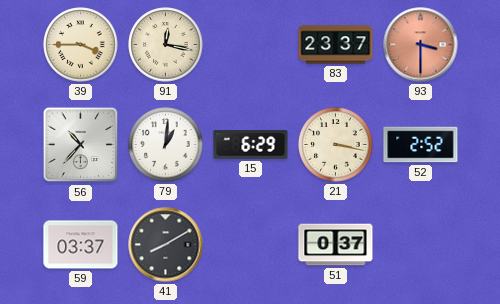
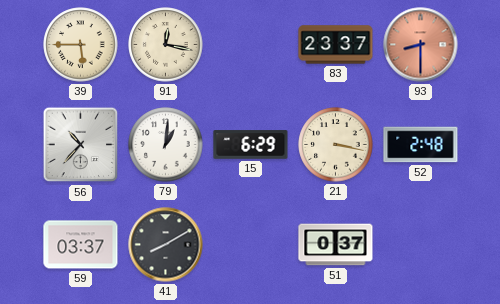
39: 3:45 -> 5:45
93: 3:30 -> 8:30
52: 2:52 -> 2:48
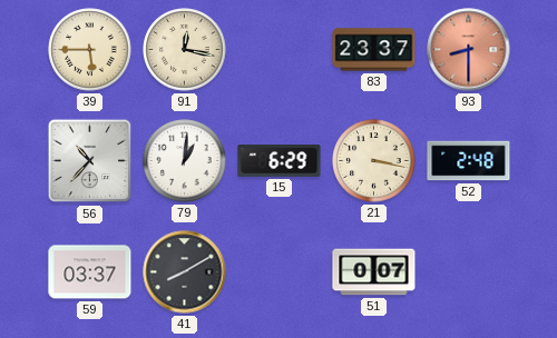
51: 0:37 -> 0:07
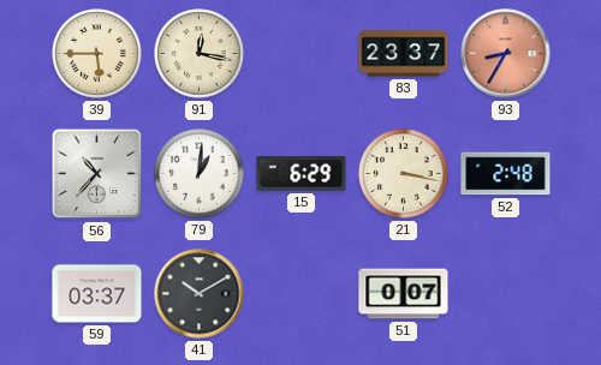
93: 8:30 -> 8:35
41: 8:10 -> 10:10
